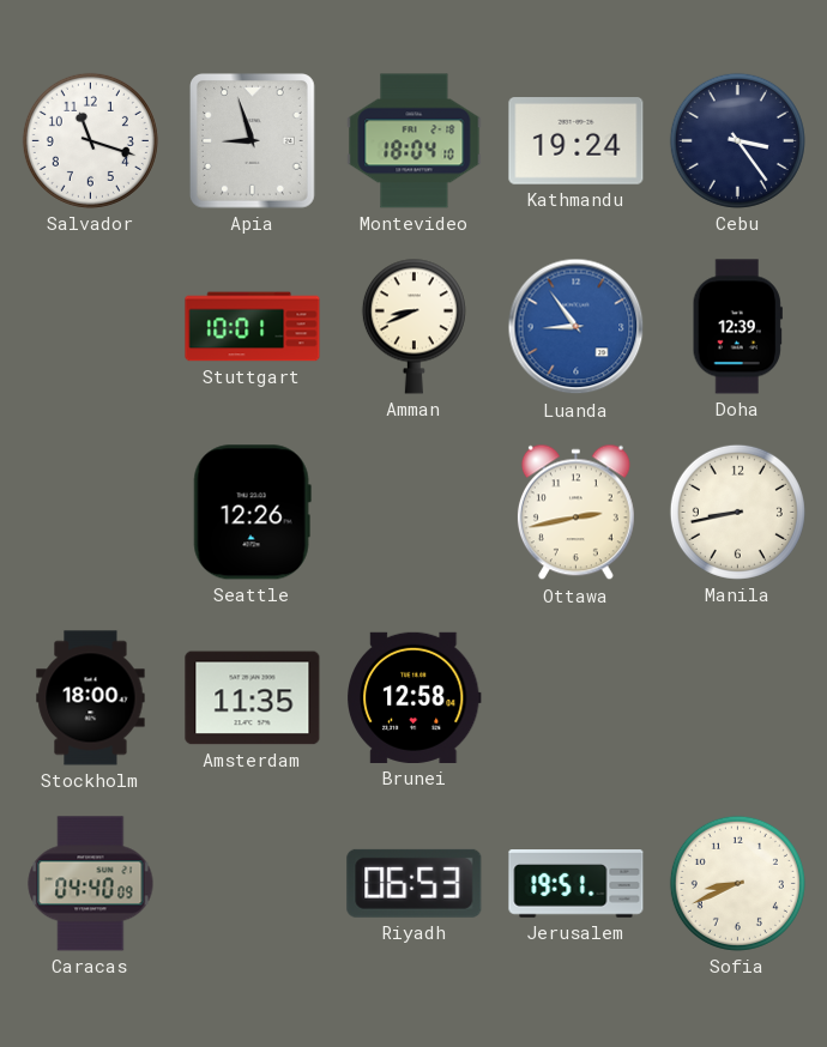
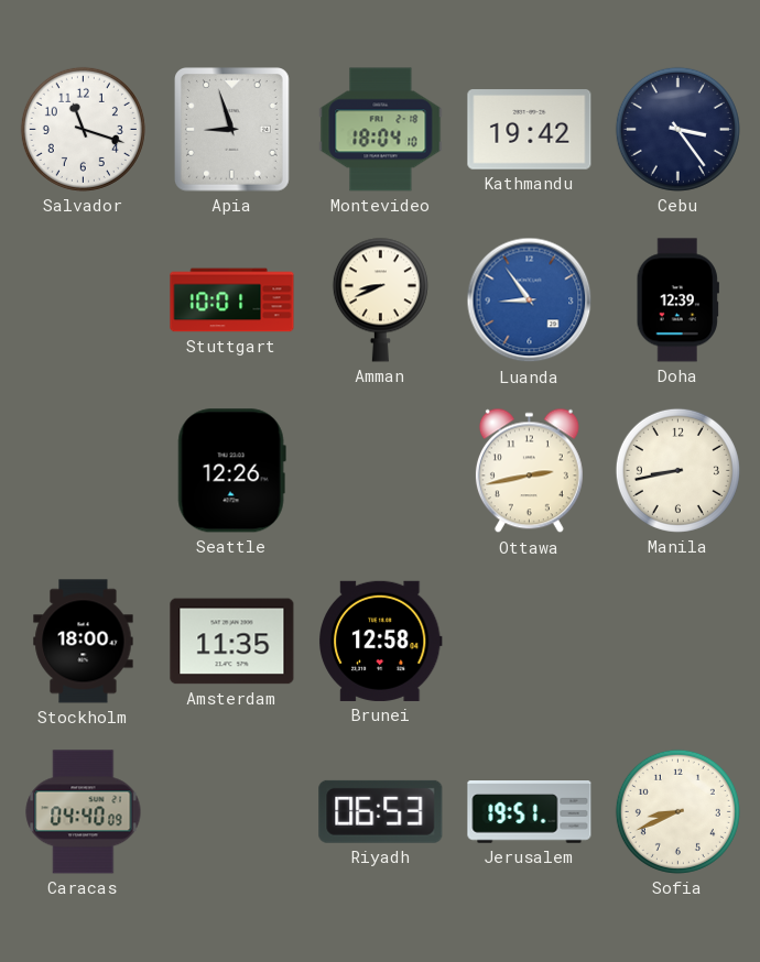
Kathmandu: 19:24 -> 19:42
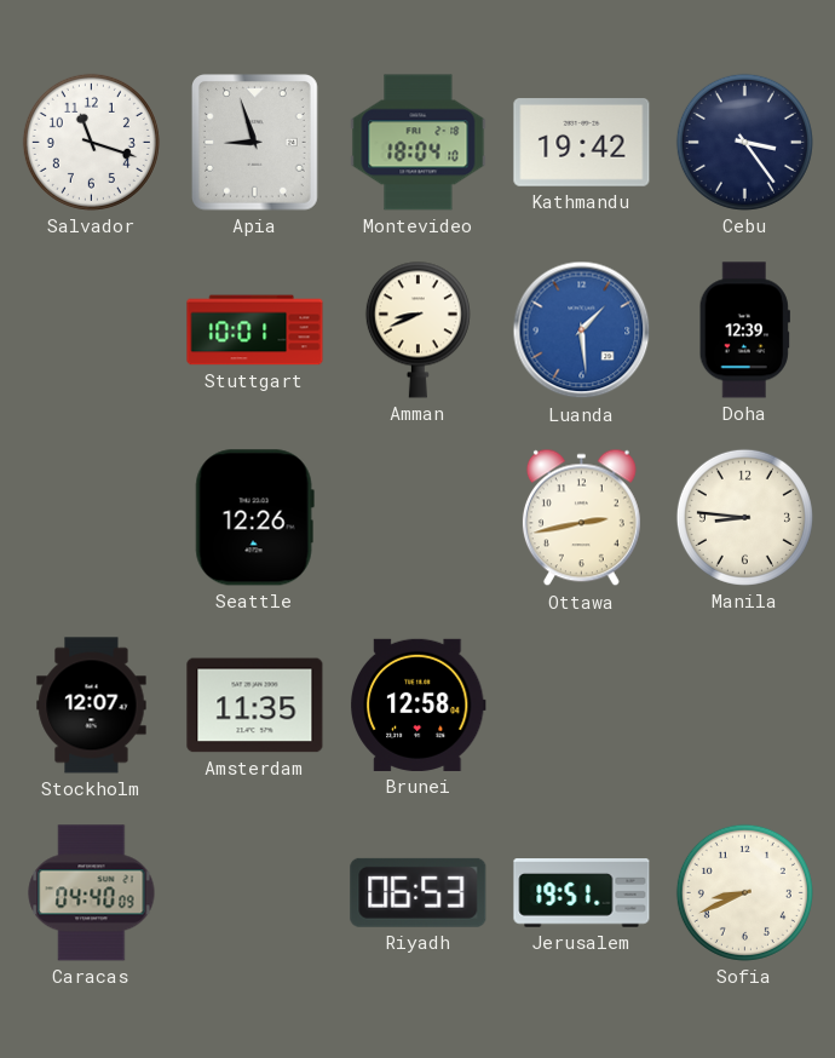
Luanda: 8:54 -> 1:29
Manila: 8:43 -> 8:46
Stockholm: 18:00 -> 12:07
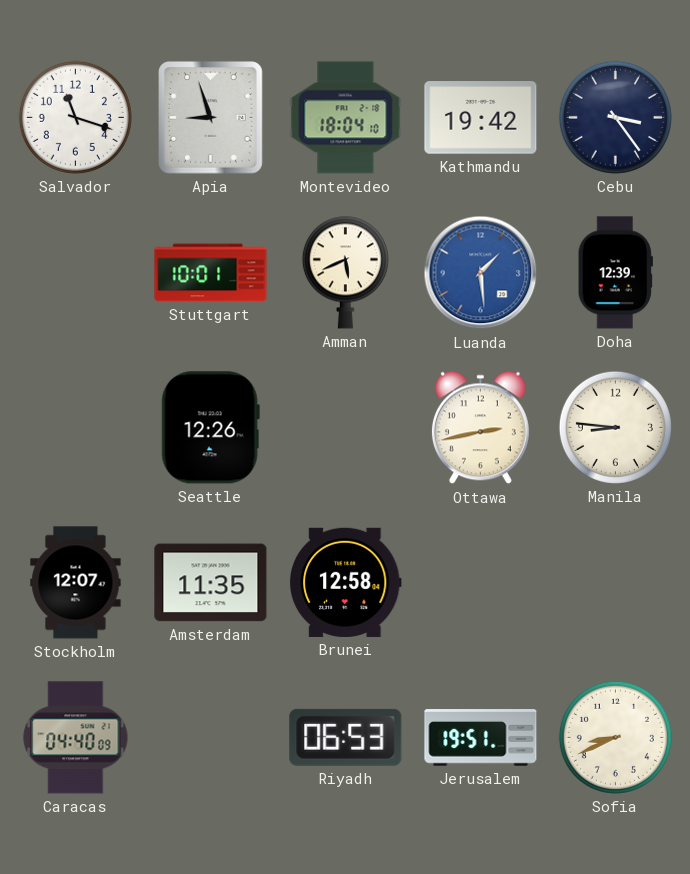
Amman: 8:41 -> 5:41
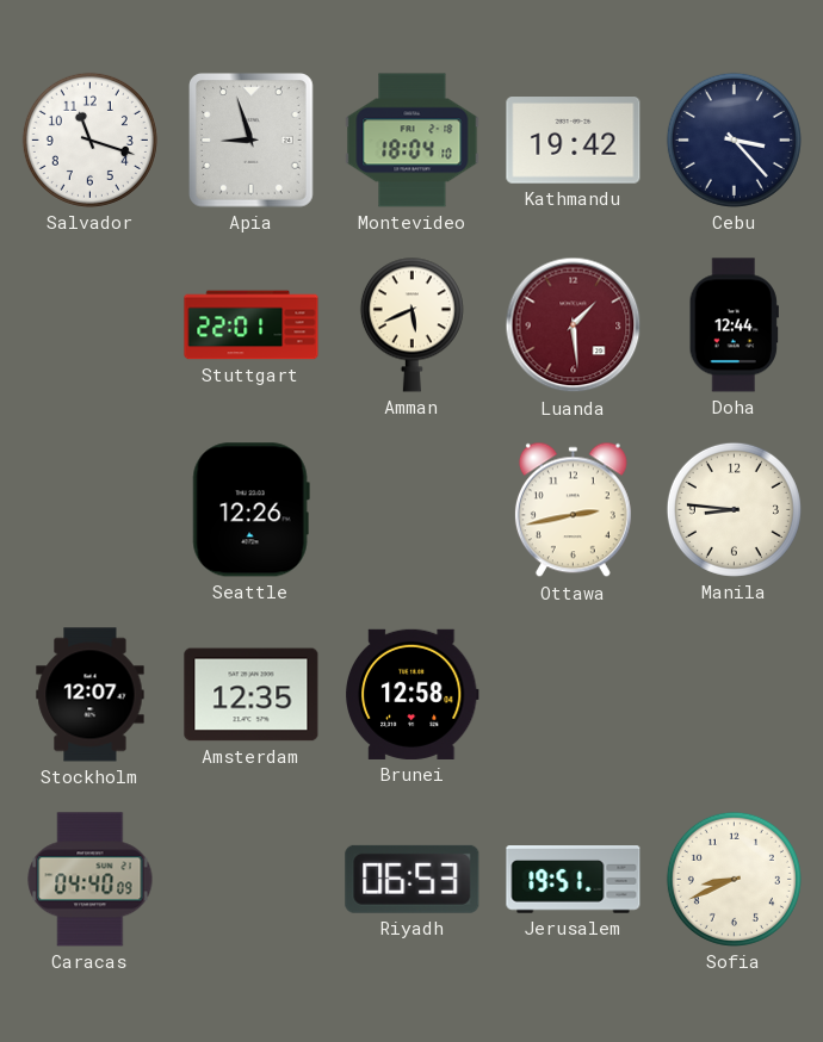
Cebu: 3:24 -> 3:23
Stuttgart: 10:01 -> 22:01
Luanda dial: blue -> burgundy
Doha: 12:39 -> 12:44
Amsterdam: 11:35 -> 12:35
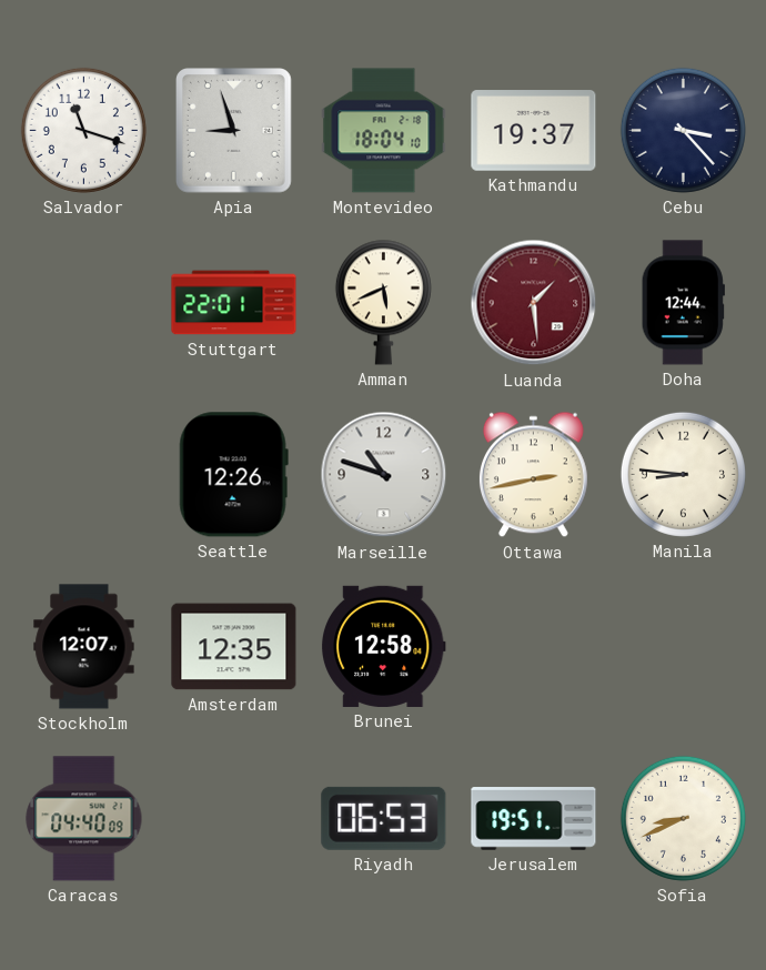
Kathmandu: 19:42 -> 19:37
Marseille: none -> 10:48
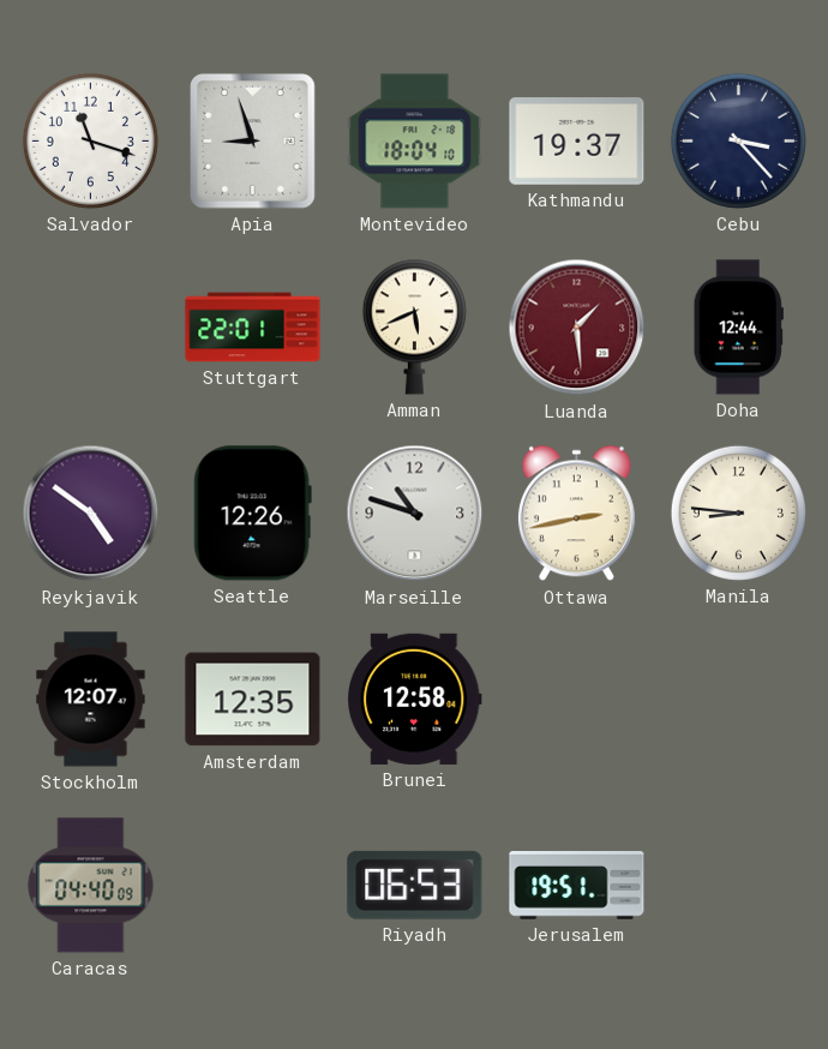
Reykjavik: none -> 4:51
Sofia: 8:41 -> none
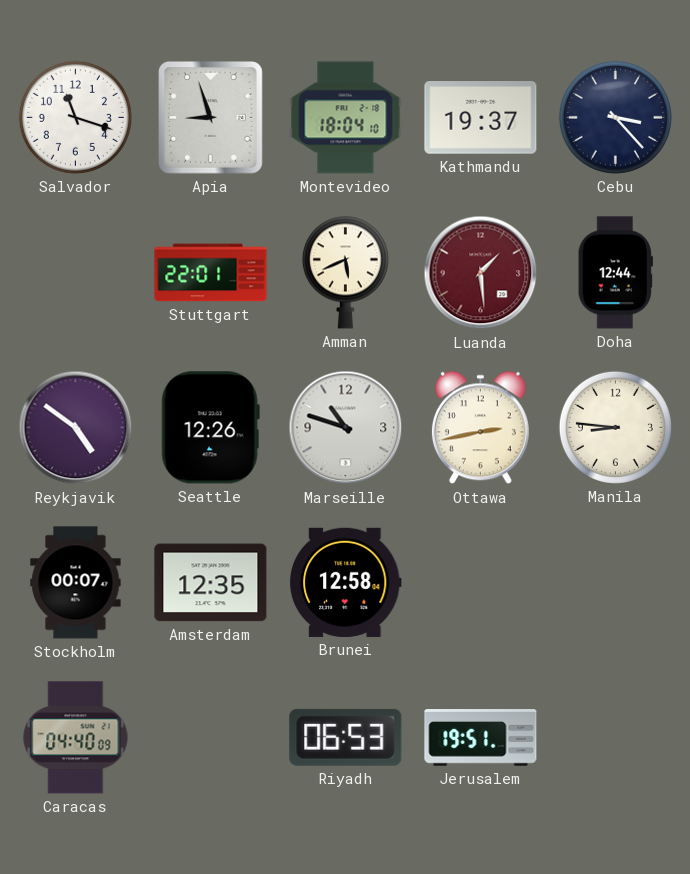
Stockholm: 12:07 -> 00:07
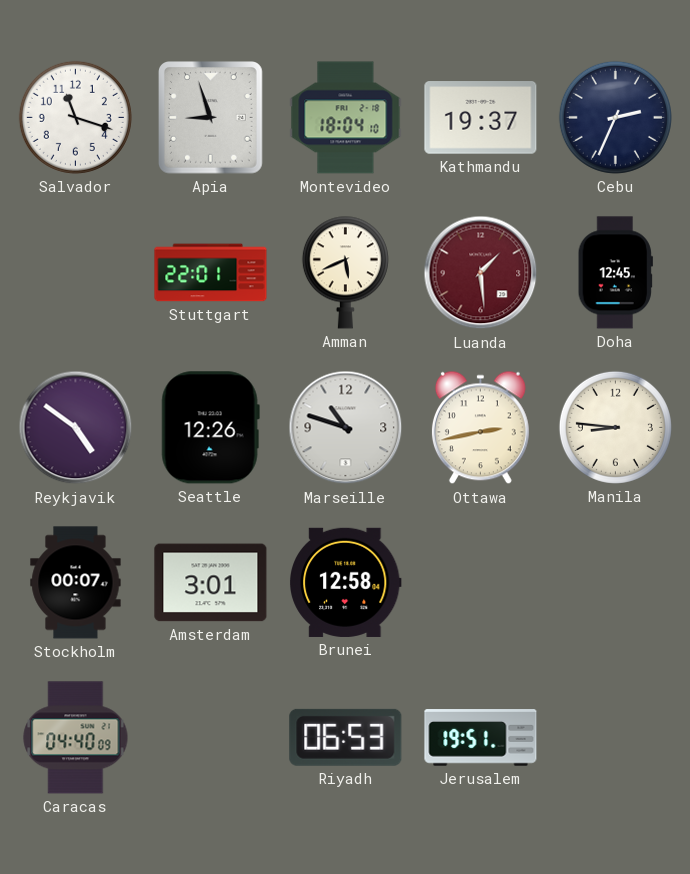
Cebu: 3:23 -> 2:34
Doha: 12:44 -> 12:45
Amsterdam: 12:35 -> 3:01
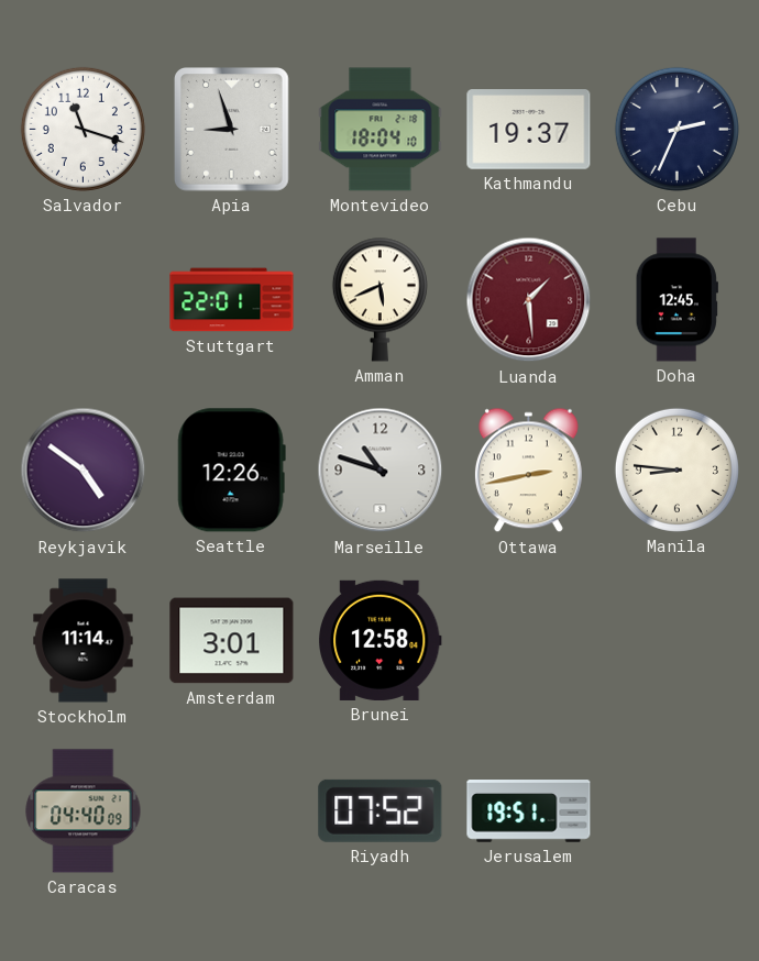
Stockholm: 00:07 -> 11:14
Riyadh: 06:53 -> 07:52
